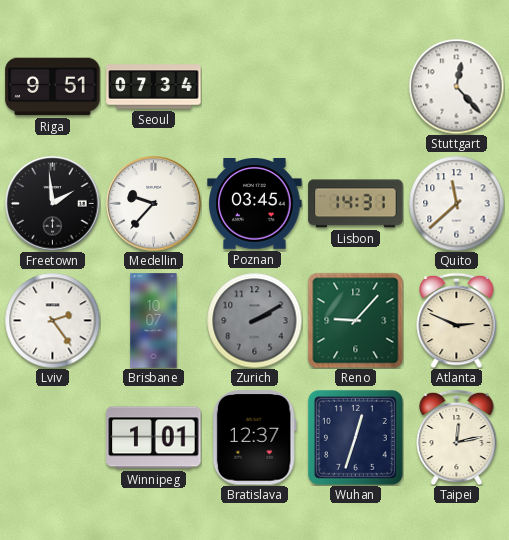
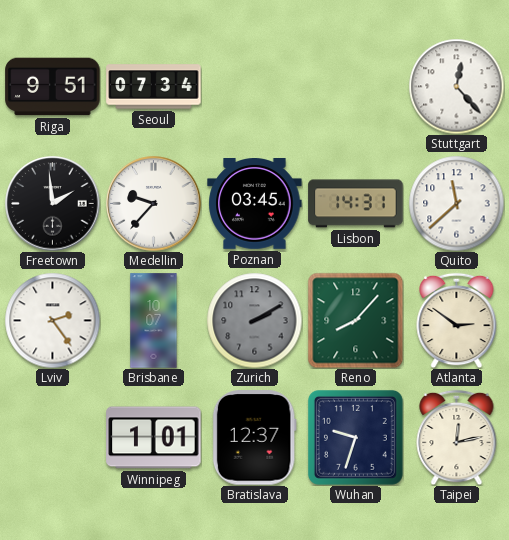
Reno: 9:07 -> 8:07
Atlanta: 2:49 -> 2:51
Wuhan: 12:33 -> 9:33
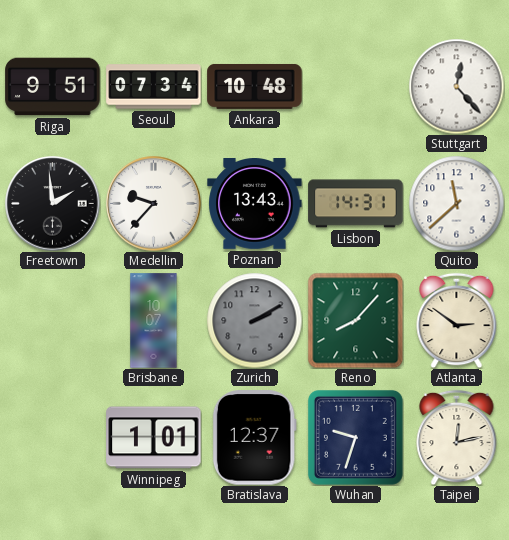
Ankara: none -> 10:48
Poznan: 03:45 -> 13:43
Lviv: 2:24 -> none
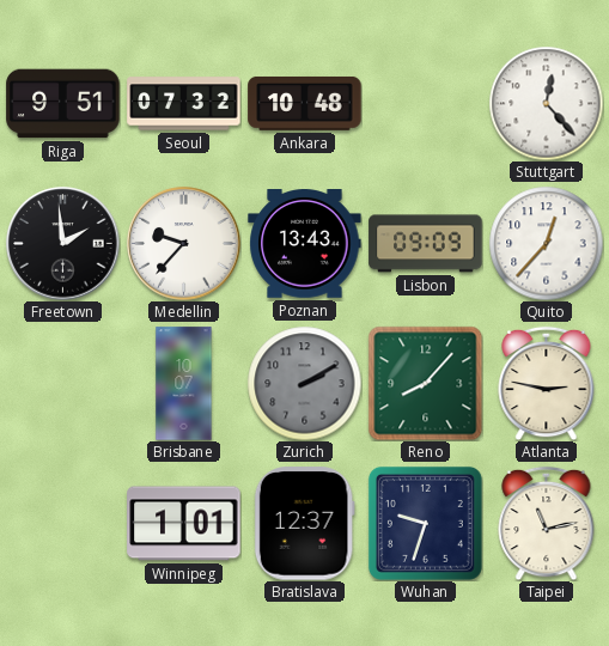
Seoul: 07:34 -> 07:32
Lisbon: 14:31 -> 09:09
Quito: 11:38 -> 12:37
Atlanta: 2:51 -> 2:47
Taipei: 12:13 -> 11:13
